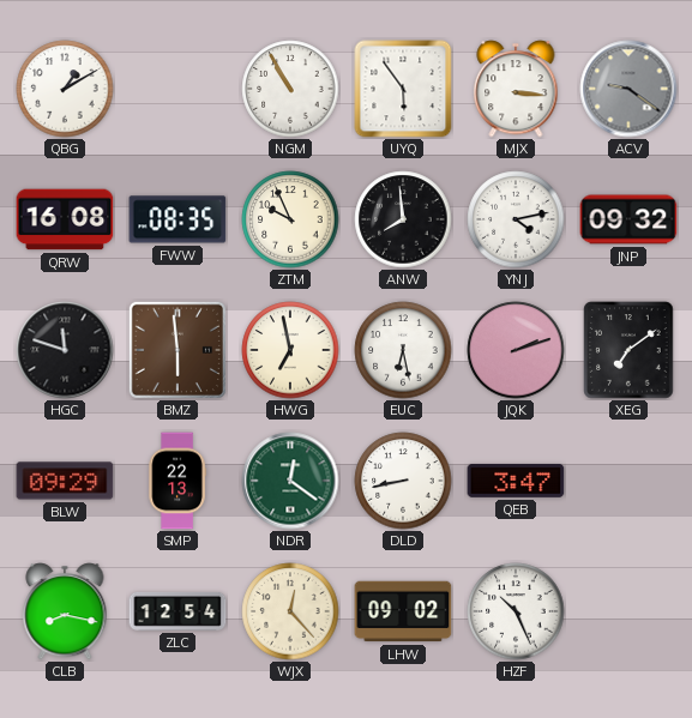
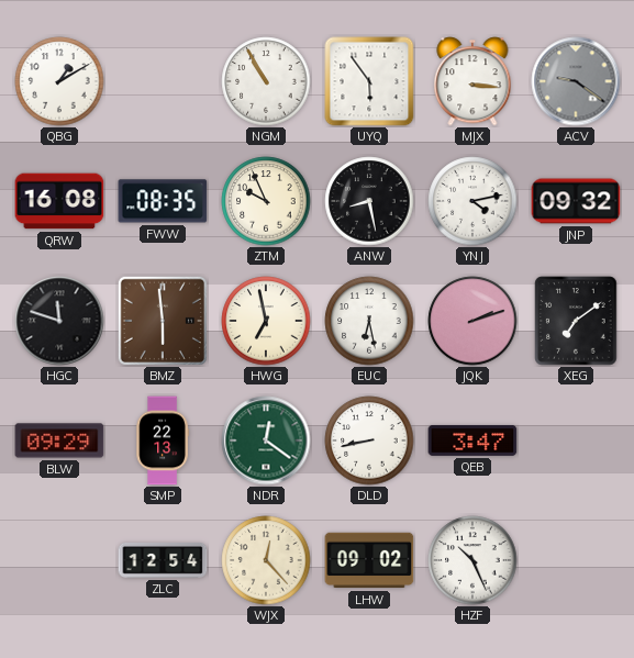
ANW: 7:59 -> 8:28
CLB: 8:17 -> none
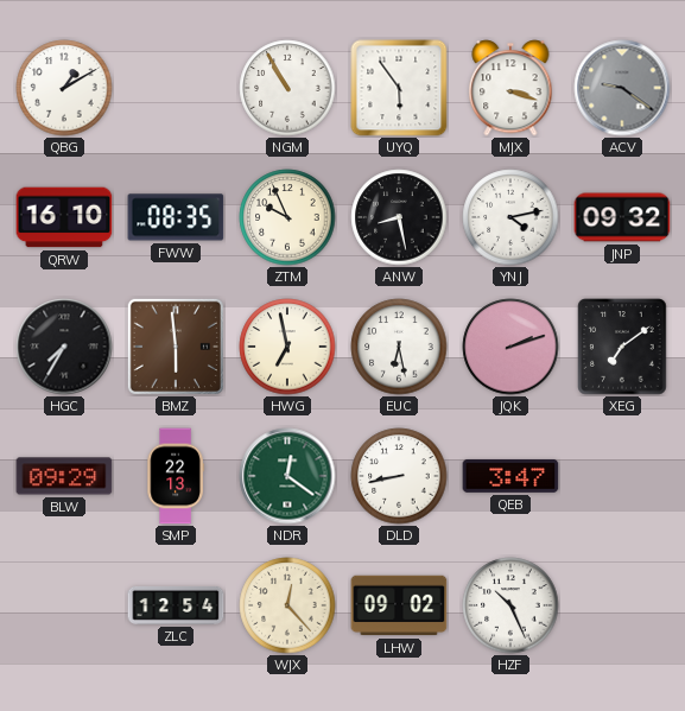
MJX: 3:16 -> 3:18
QRW: 16:08 -> 16:10
HGC: 11:48 -> 7:35
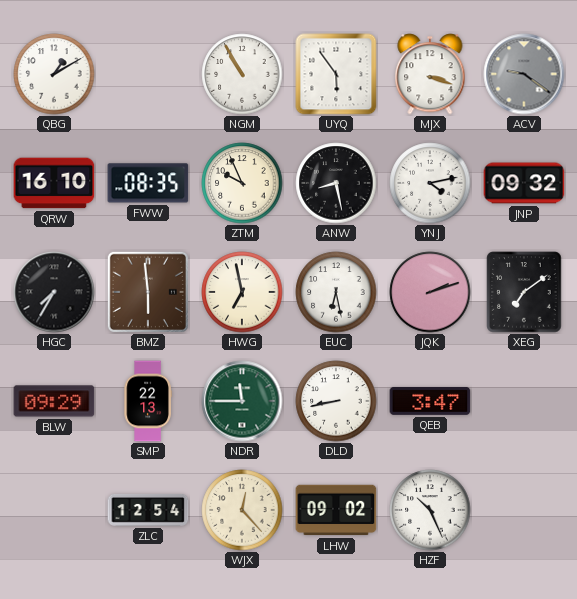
NDR: 12:21 -> 11:45
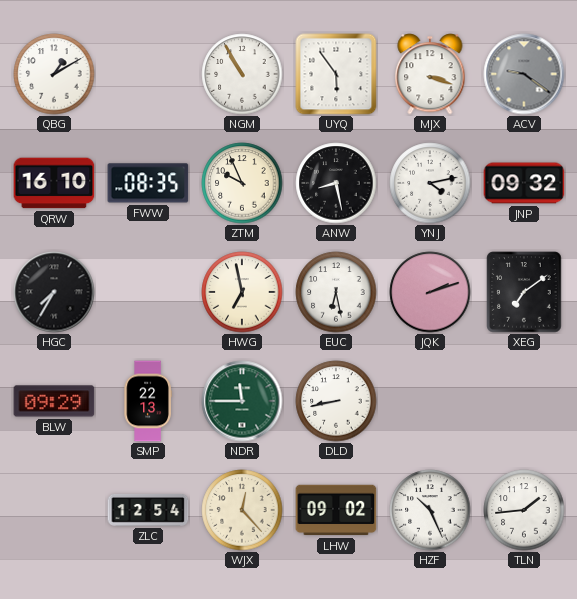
BMZ: 5:59 -> none
QEB: 3:47 -> none
TLN: none -> 1:44
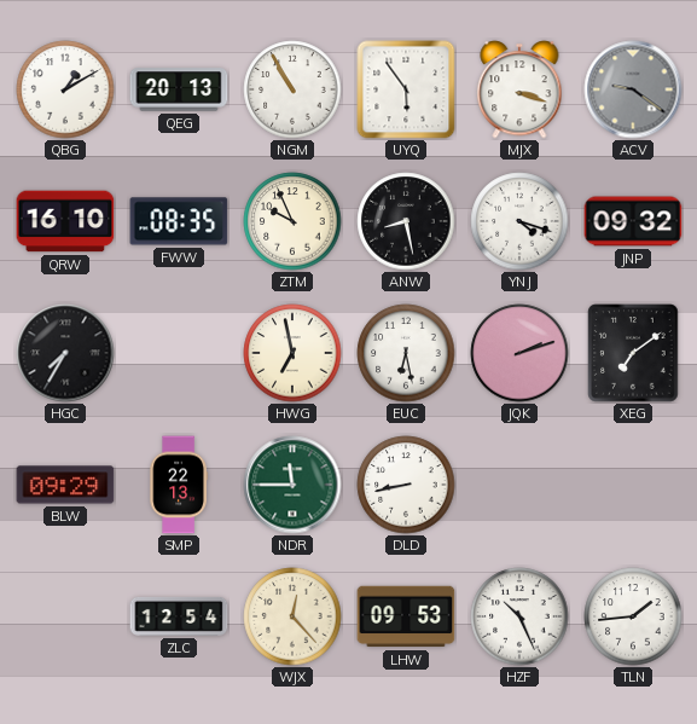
QEG: none -> 20:13
YNJ: 4:13 -> 4:18
LHW: 09:02 -> 09:53
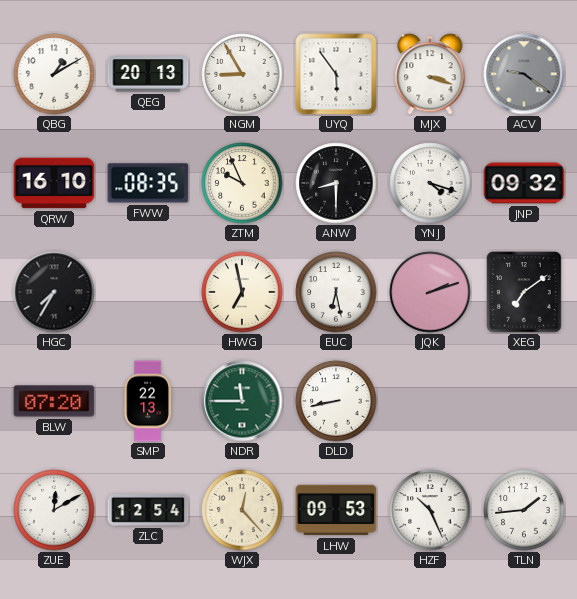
NGM: 10:55 -> 8:55
ANW: 8:28 -> 8:30
BLW: 09:29 -> 07:20
ZUE: none -> 12:10
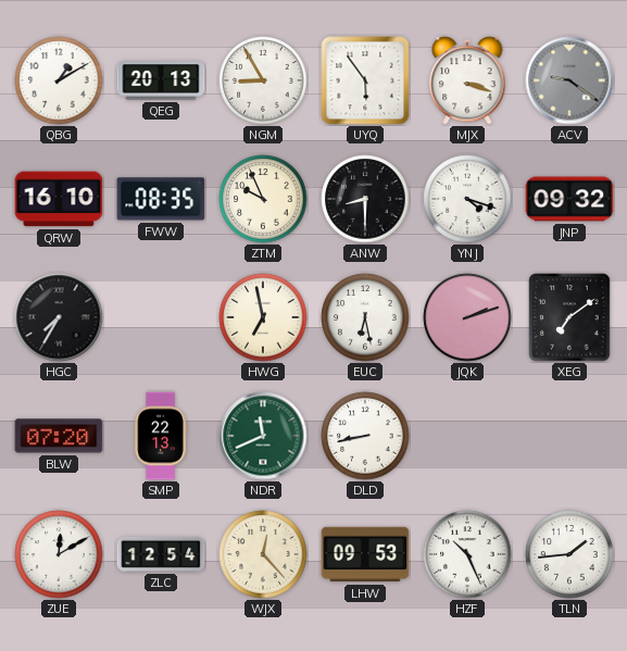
NDR: 11:45 -> 11:41
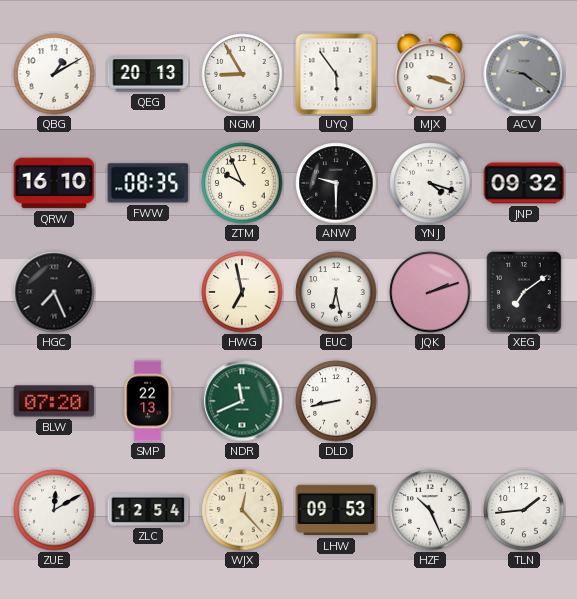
ANW: 8:30 -> 9:30
HGC: 7:35 -> 7:26
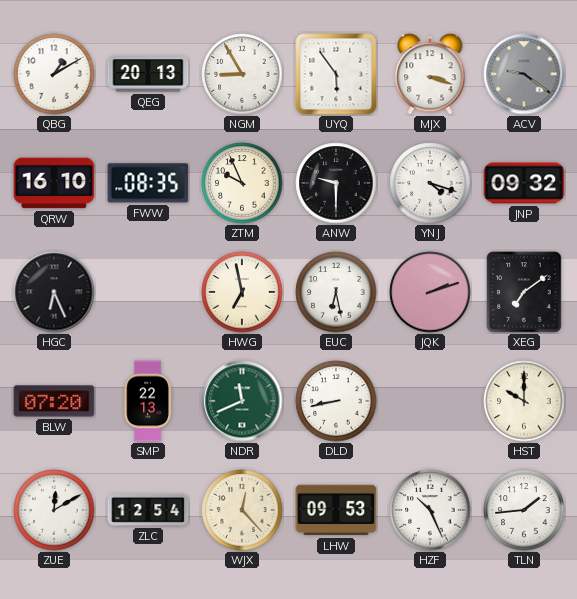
HGC: 7:26 -> 6:26
HST: none -> 10:00
